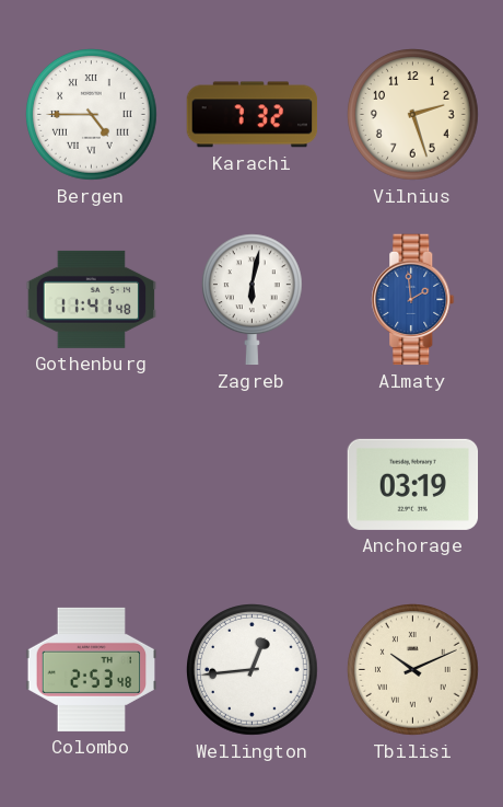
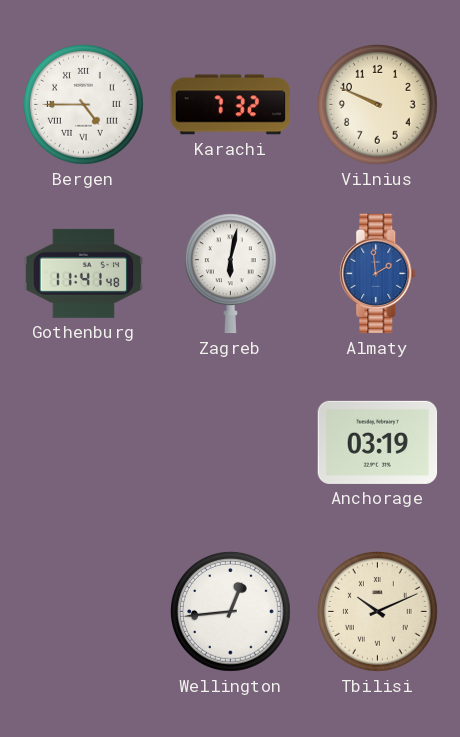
Vilnius: 2:27 -> 9:49
Colombo: 2:53 -> none
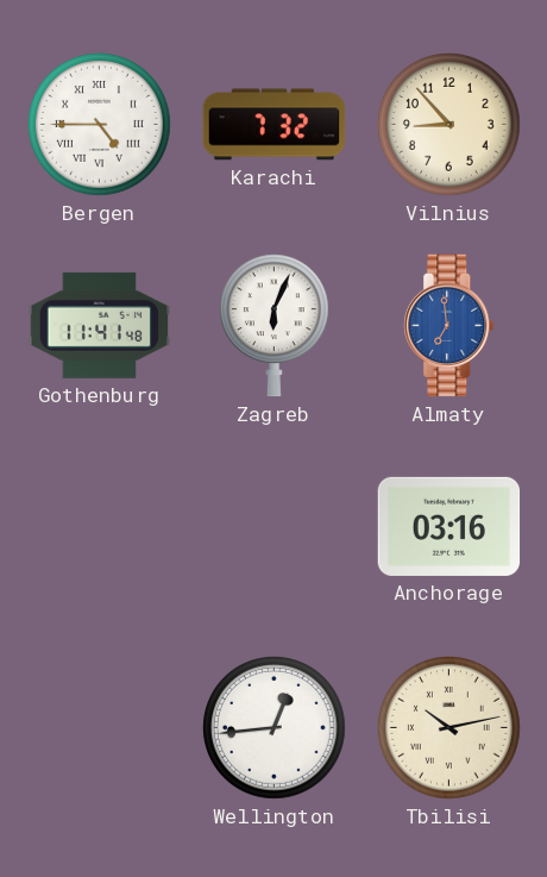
Vilnius: 9:49 -> 8:53
Zagreb: 6:02 -> 6:04
Almaty: 1:59 -> 6:59
Anchorage: 03:19 -> 03:16
Tbilisi: 10:11 -> 10:13
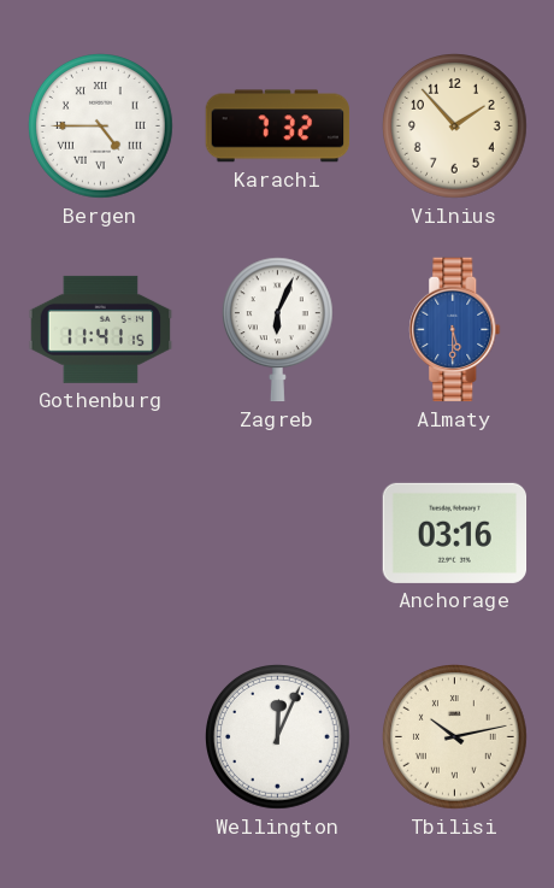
Vilnius: 8:53 -> 1:53
Gothenburg: 11:41:48 -> 11:41:15
Almaty: 6:59 -> 5:30
Wellington: 12:44 -> 12:04
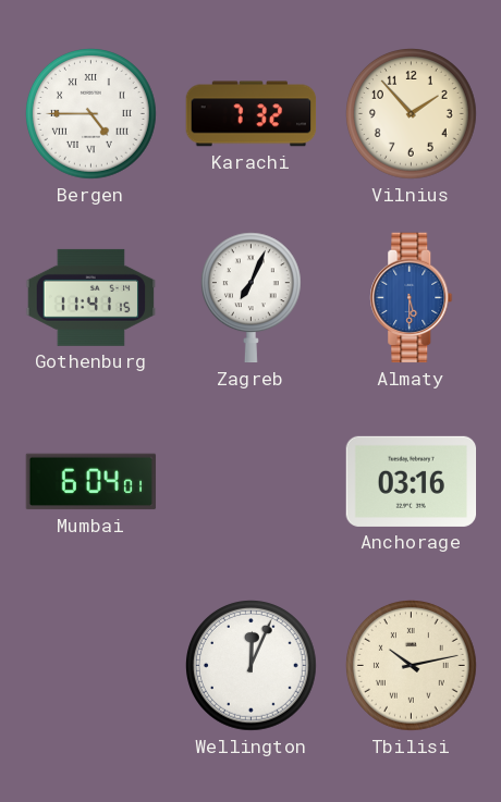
Zagreb: 6:04 -> 7:04
Mumbai: none -> 6:04
